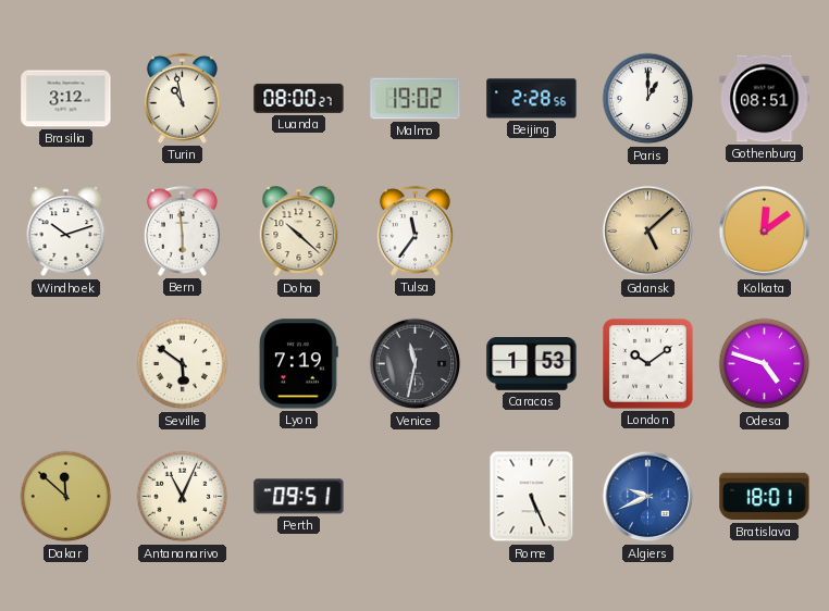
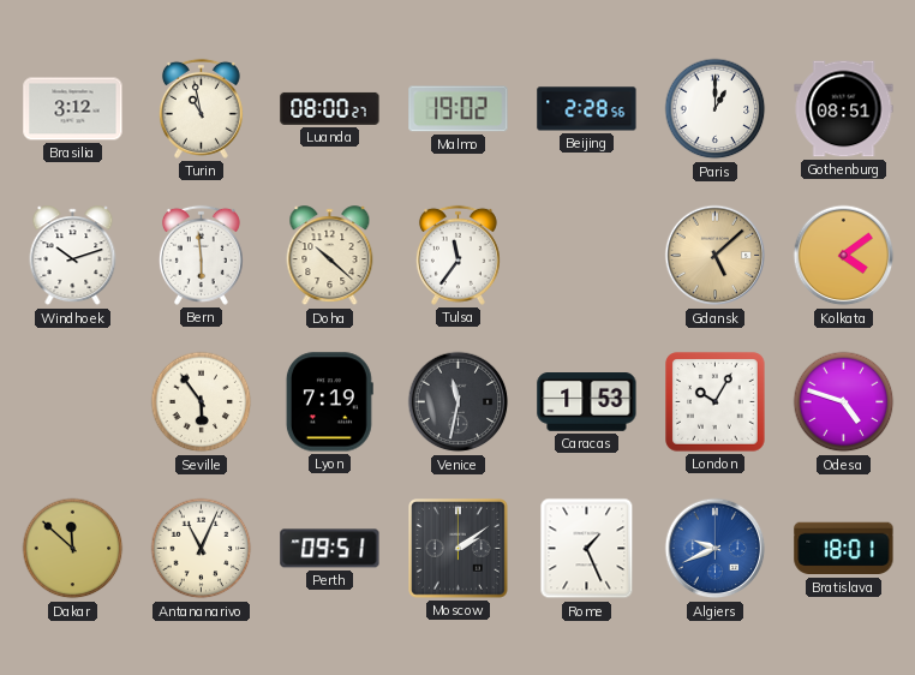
Kolkata: 12:09 -> 4:09
Seville: 5:51 -> 5:54
London: 10:09 -> 10:05
Moscow: none -> 2:09
Rome: 5:26 -> 1:26
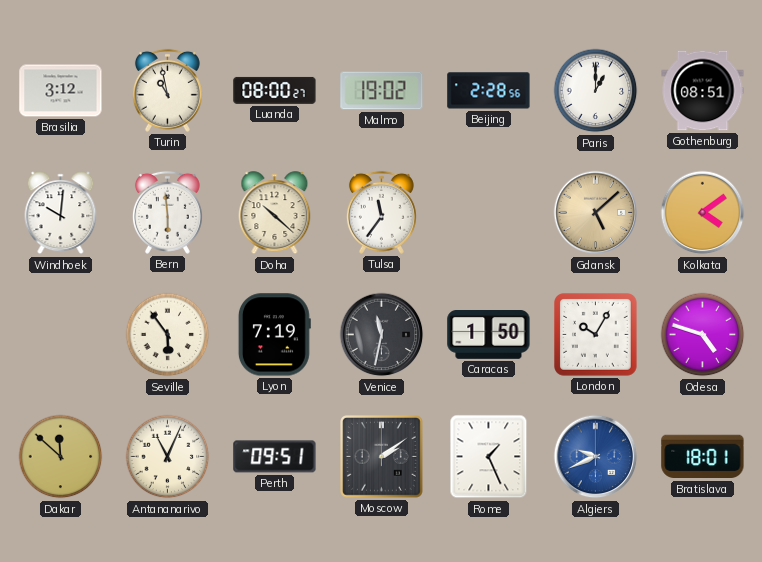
Windhoek: 10:12 -> 10:01
Caracas: 1:53 -> 1:50
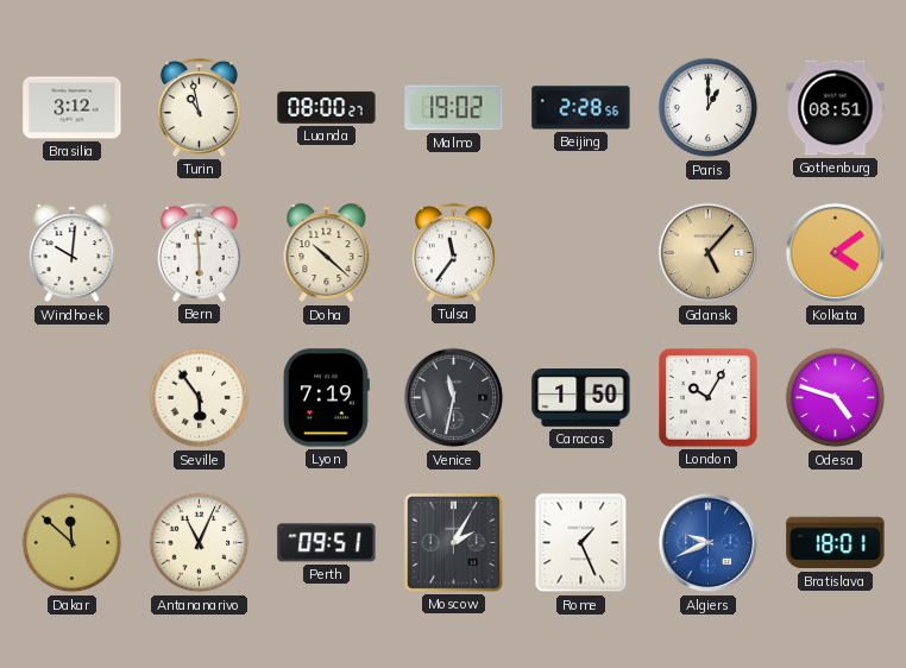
Gdansk: 5:08 -> 5:07
Moscow: 2:09 -> 2:05
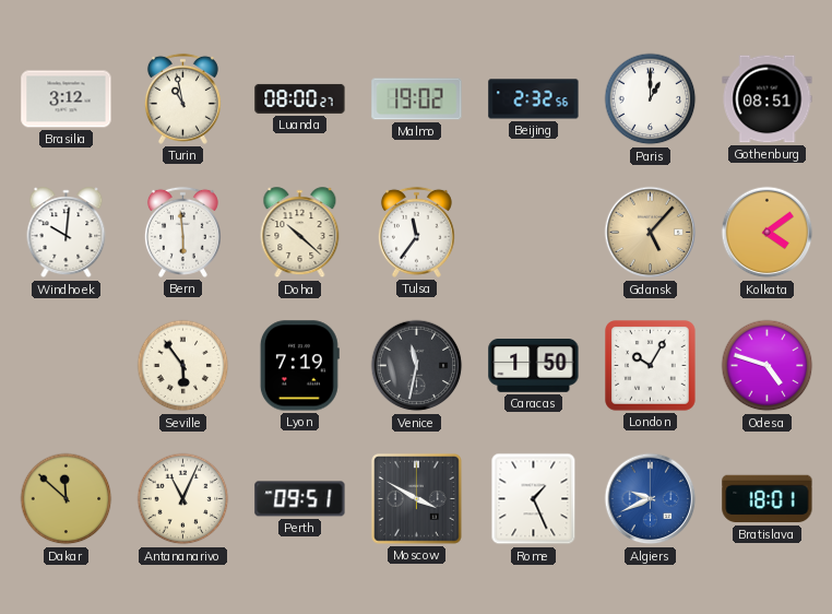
Beijing: 2:28 -> 2:32
Moscow: 2:05 -> 3:50
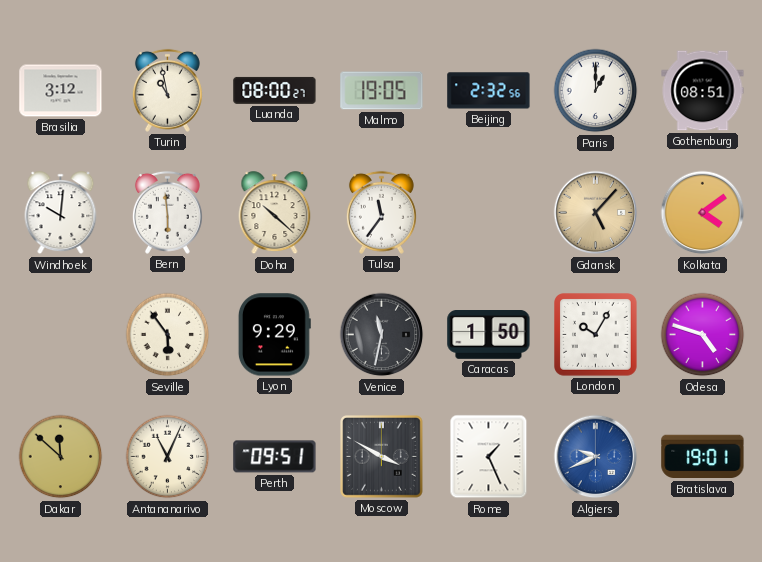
Malmo: 19:02 -> 19:05
Lyon: 7:19 -> 9:29
Bratislava: 18:01 -> 19:01
